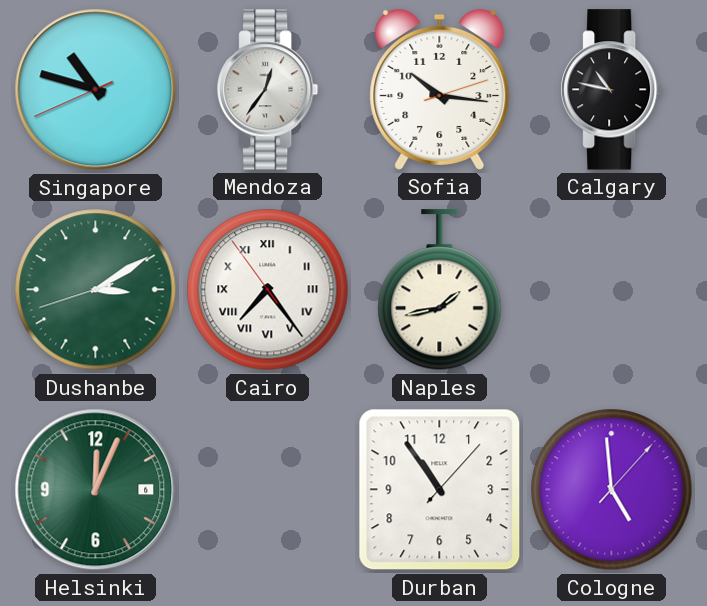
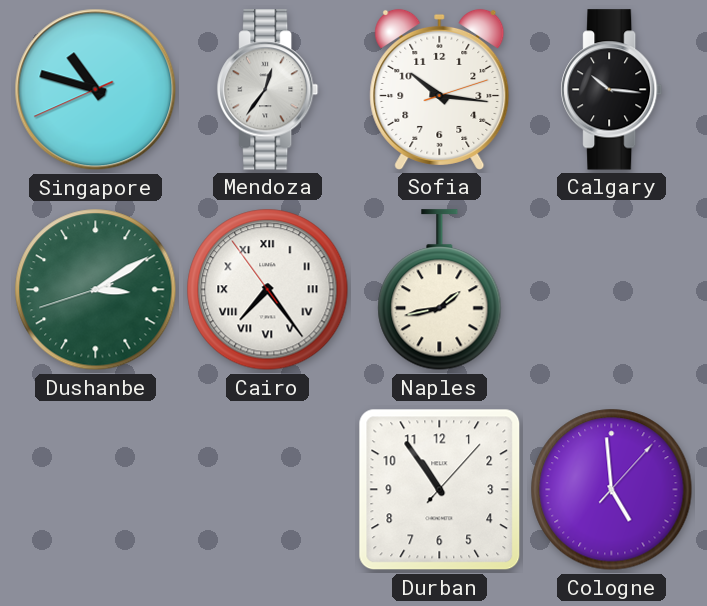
Calgary: 10:47 -> 10:16
Helsinki: 12:04 -> none
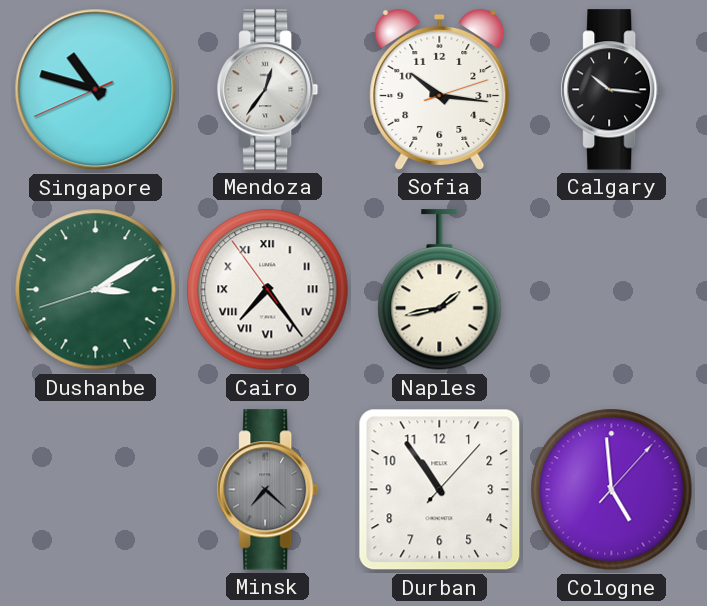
Minsk: none -> 7:22
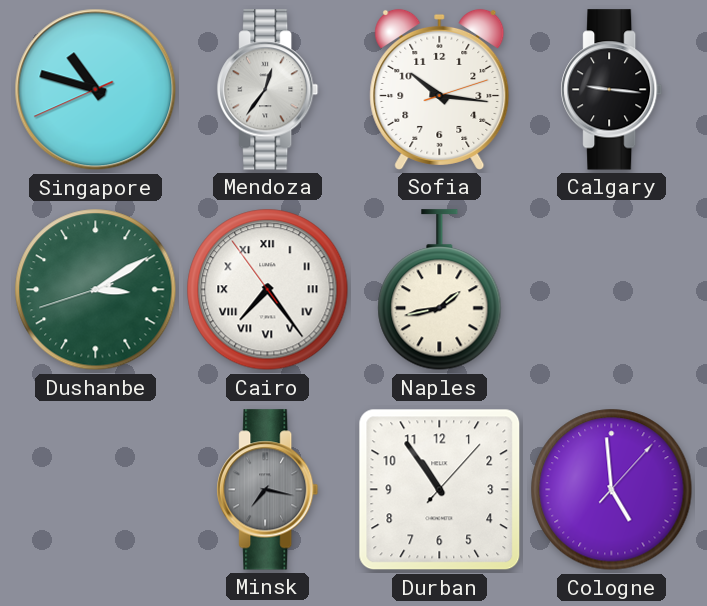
Calgary: 10:16 -> 9:16
Minsk: 7:22 -> 7:17
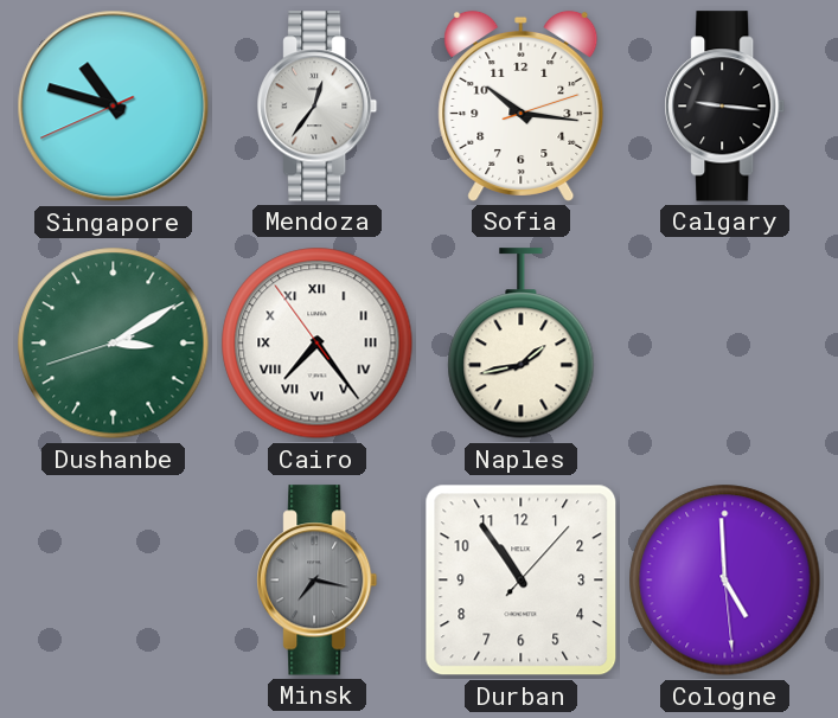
Cologne: 4:59:07 -> 4:59:29
